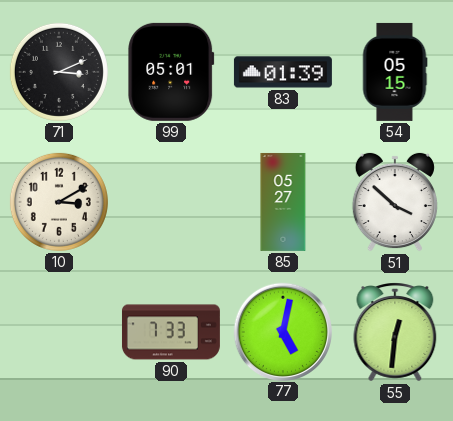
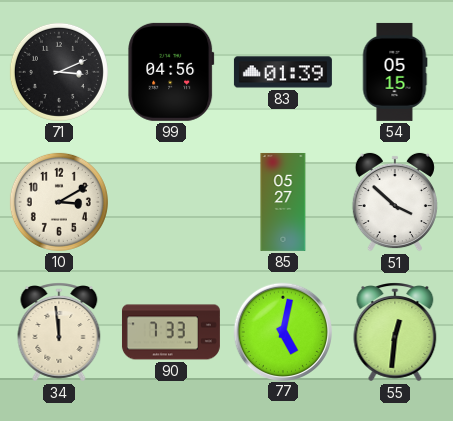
99: 05:01 -> 04:56
34: none -> 11:59
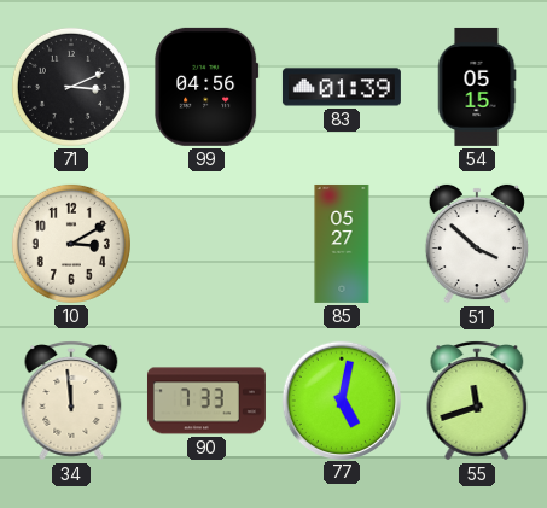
55: 12:31 -> 11:42
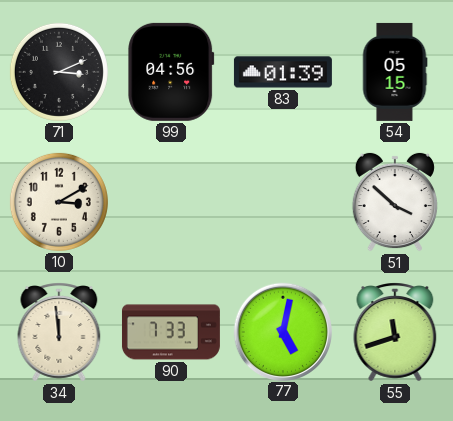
85: 05:27 -> none
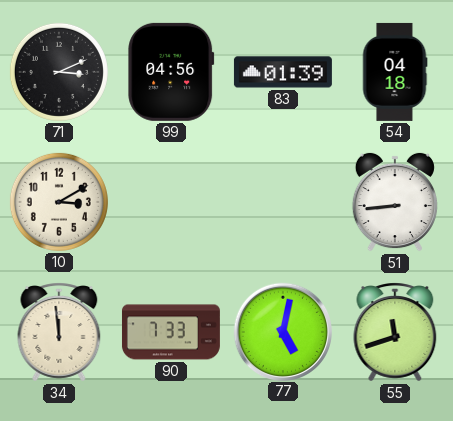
54: 05:15 -> 04:18
51: 3:52 -> 8:44
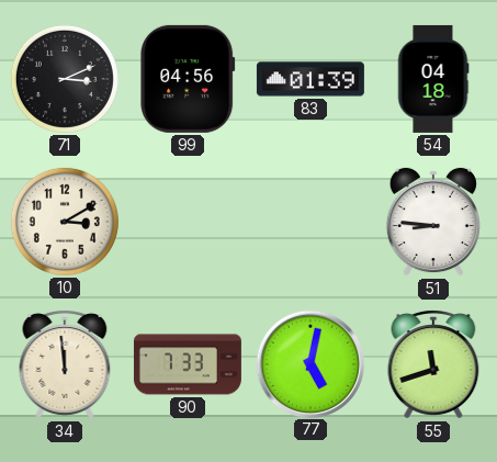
51: 8:44 -> 8:46
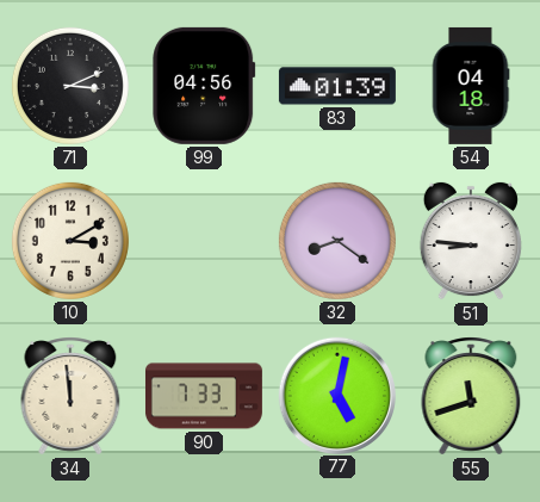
32: none -> 8:21
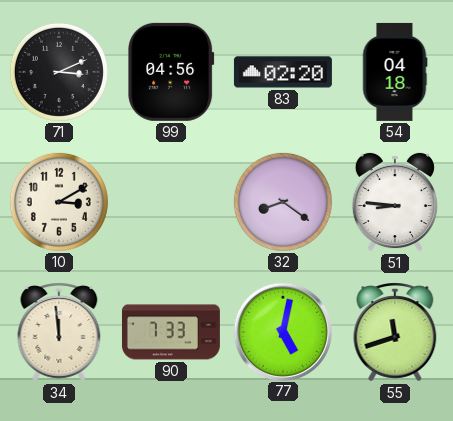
83: 01:39 -> 02:20
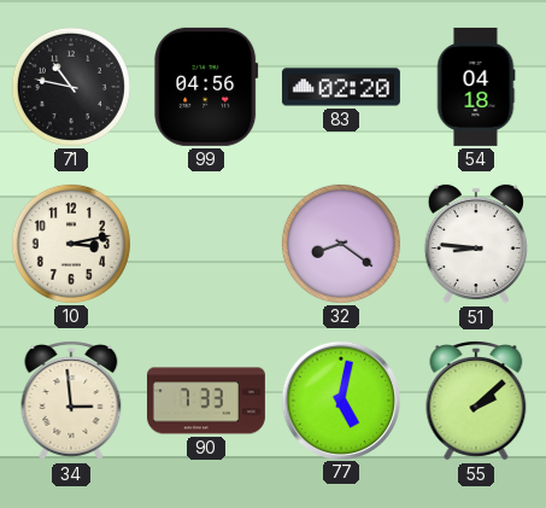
71: 3:11 -> 10:47
10: 3:10 -> 3:13
34: 11:59 -> 2:59
55: 11:42 -> 2:08
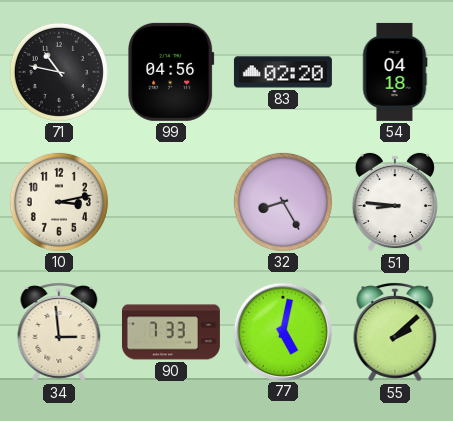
32: 8:21 -> 8:25
